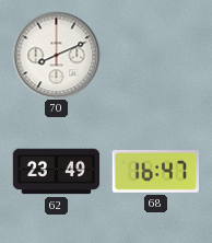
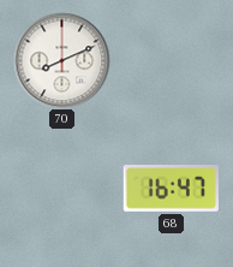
62: 23:49 -> none
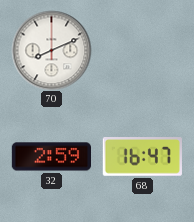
32: none -> 2:59
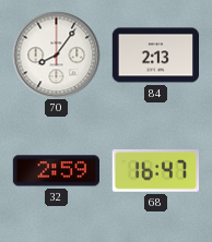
70: 8:11 -> 8:06
84: none -> 2:13
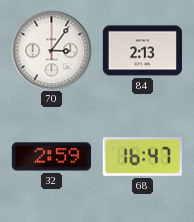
70: 8:06 -> 3:06
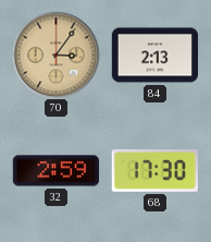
70 dial: white -> champagne
68: 16:47 -> 17:30
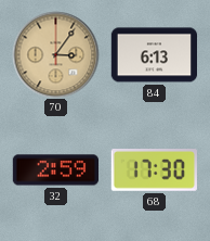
84: 2:13 -> 6:13
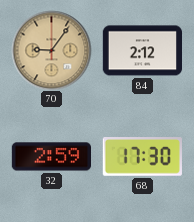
70: 3:06 -> 9:06
84: 6:13 -> 2:12
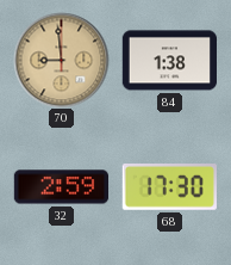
70: 9:06 -> 8:59
84: 2:12 -> 1:38
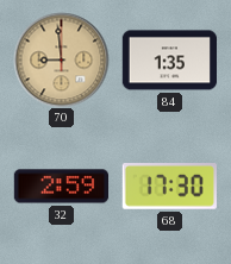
84: 1:38 -> 1:35
